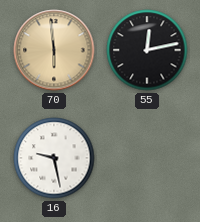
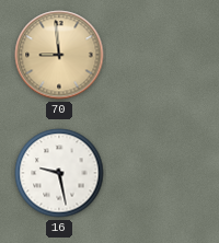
70: 5:59 -> 8:59
55: 12:13 -> none
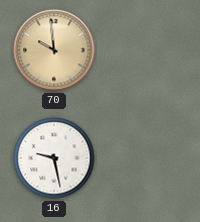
70: 8:59 -> 9:59
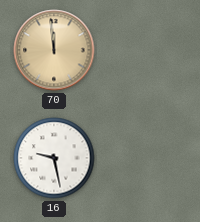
70: 9:59 -> 11:59
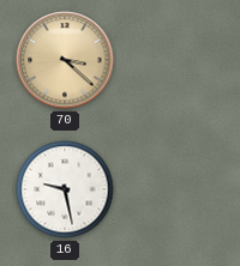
70: 11:59 -> 3:22
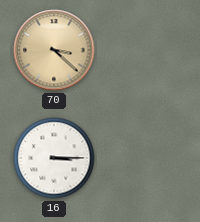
16: 9:28 -> 3:15
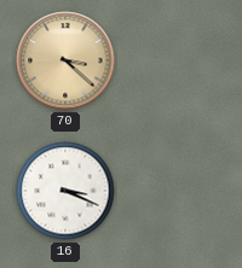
16: 3:15 -> 3:19
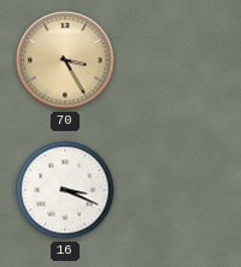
70: 3:22 -> 3:25
